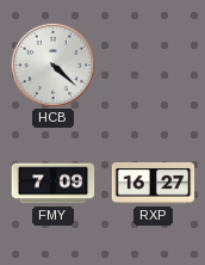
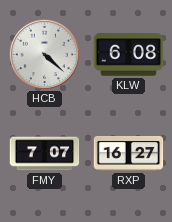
KLW: none -> 6:08
FMY: 7:09 -> 7:07
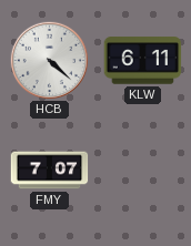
KLW: 6:08 -> 6:11
RXP: 16:27 -> none
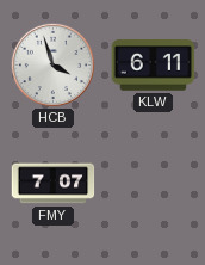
HCB: 4:22 -> 3:57
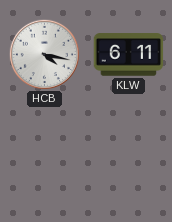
HCB: 3:57 -> 4:17
FMY: 7:07 -> none
